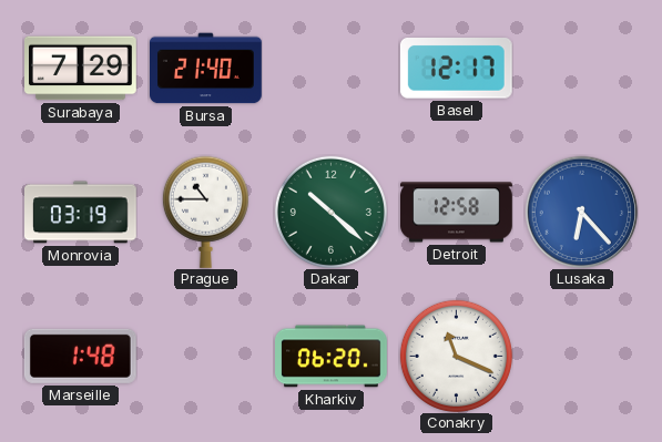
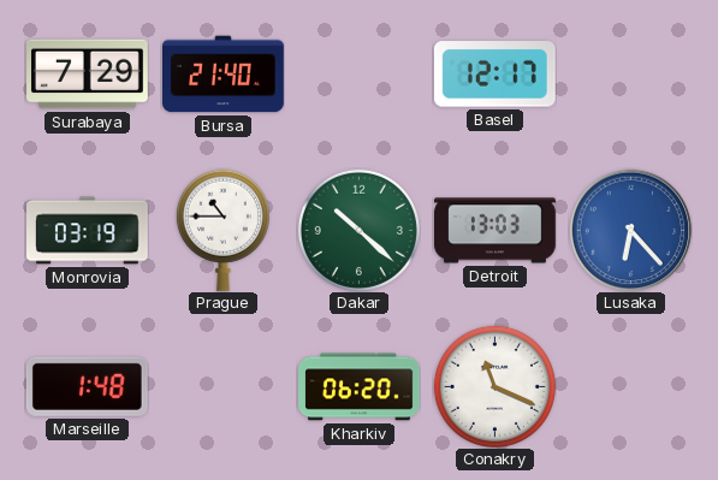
Detroit: 12:58 -> 13:03
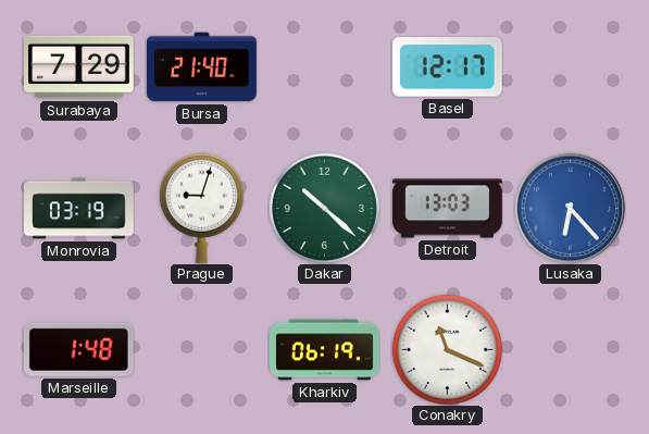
Prague: 10:45 -> 9:03
Kharkiv: 06:20 -> 06:19
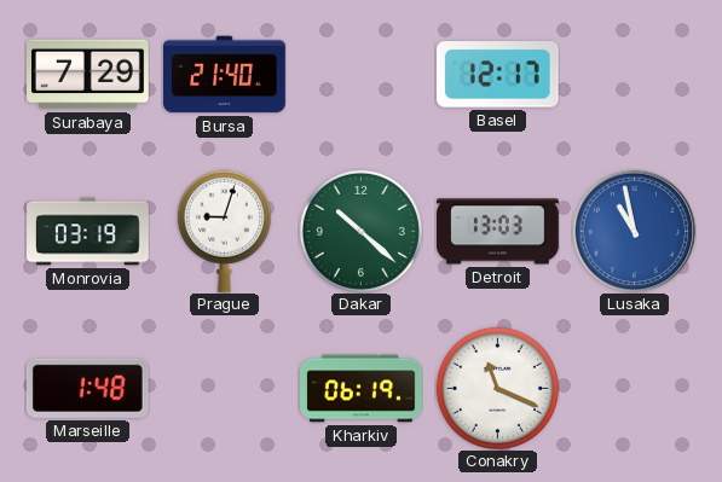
Lusaka: 6:23 -> 10:58
